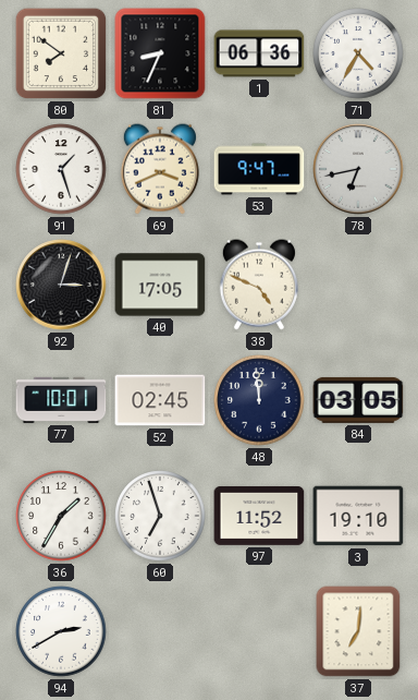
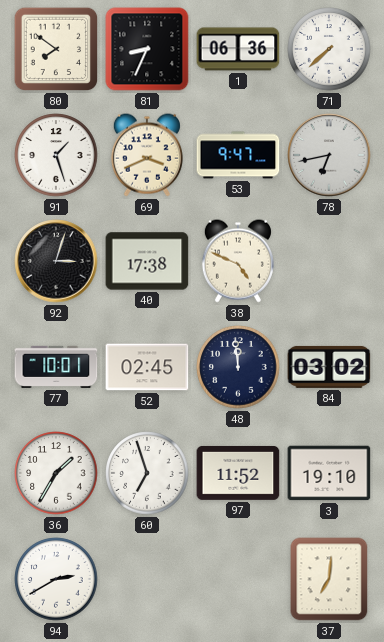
71: 4:35 -> 7:38
40: 17:05 -> 17:38
84: 03:05 -> 03:02
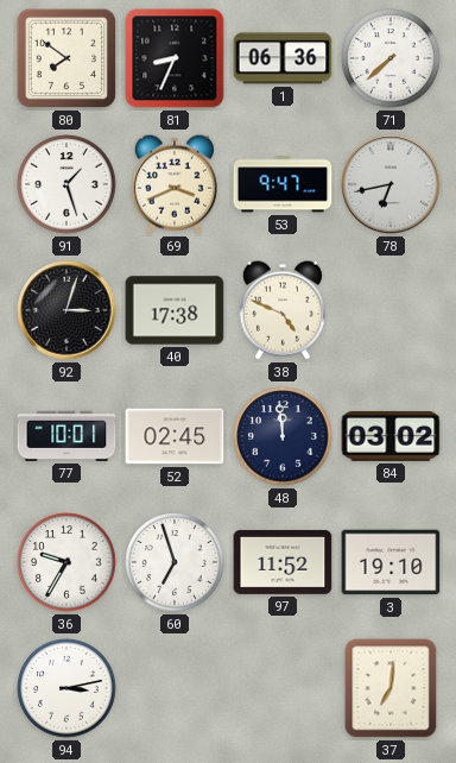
36: 1:35 -> 9:35
94: 2:40 -> 3:13
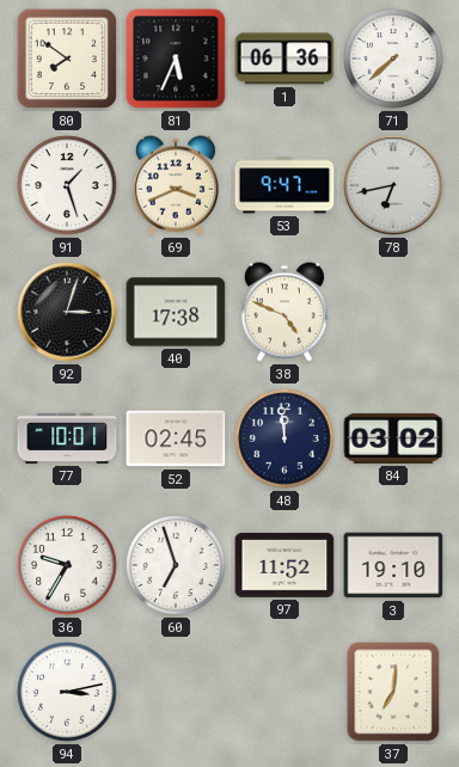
81: 8:34 -> 5:34
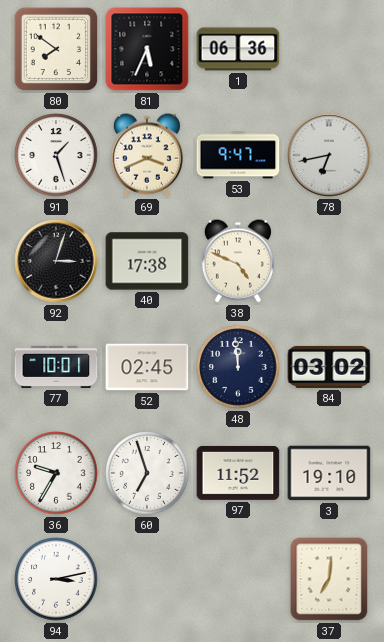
71: 7:38 -> none
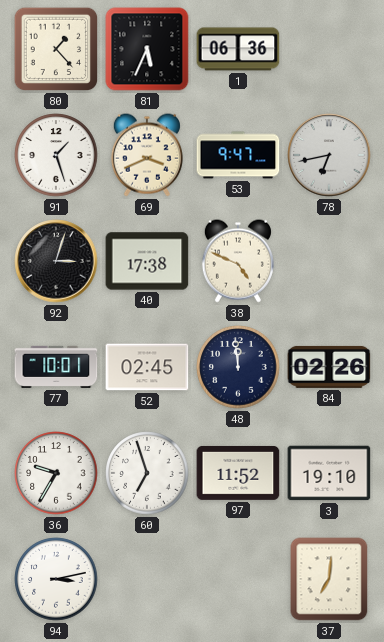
80: 7:51 -> 1:23
84: 03:02 -> 02:26
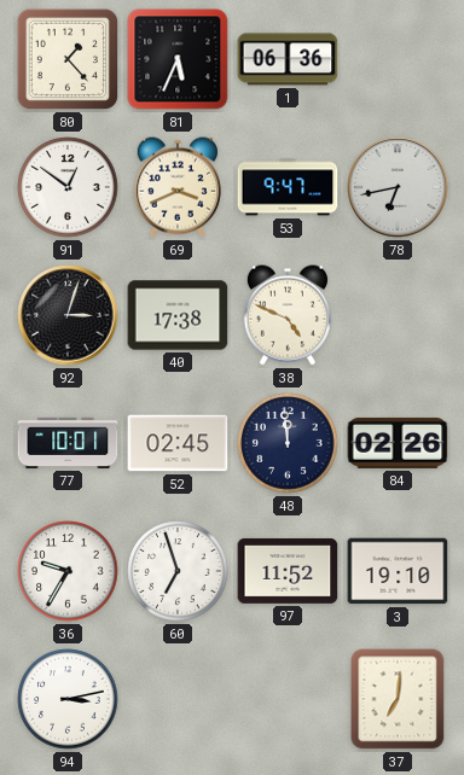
91: 1:27 -> 12:51
